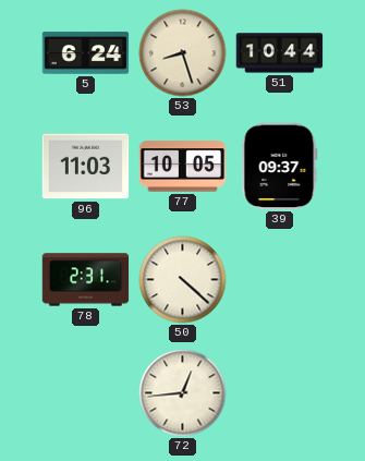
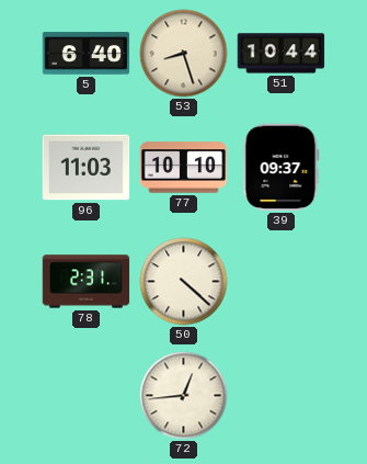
5: 6:24 -> 6:40
77: 10:05 -> 10:10
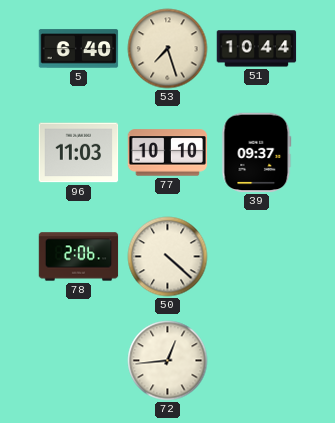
53: 8:27 -> 7:27
78: 2:31 -> 2:06
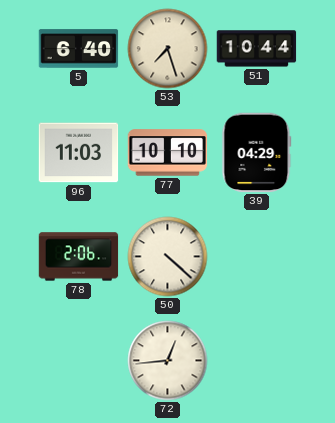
39: 09:37 -> 04:29
